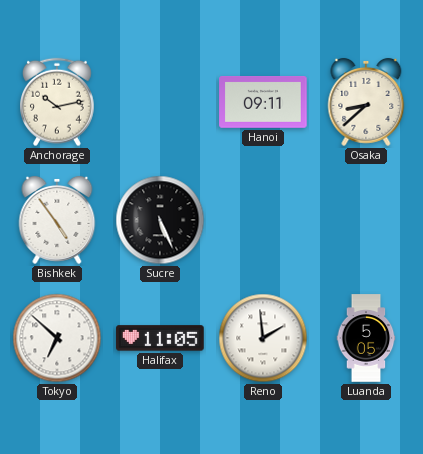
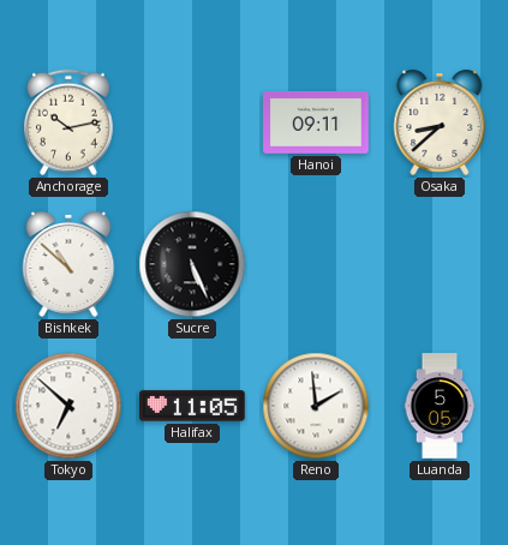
Bishkek: 4:54 -> 10:52
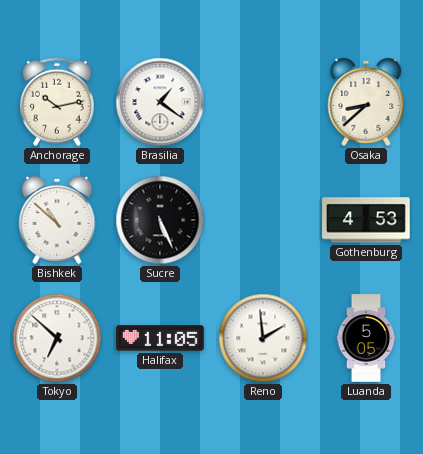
Brasilia: none -> 1:21
Hanoi: 09:11 -> none
Gothenburg: none -> 4:53
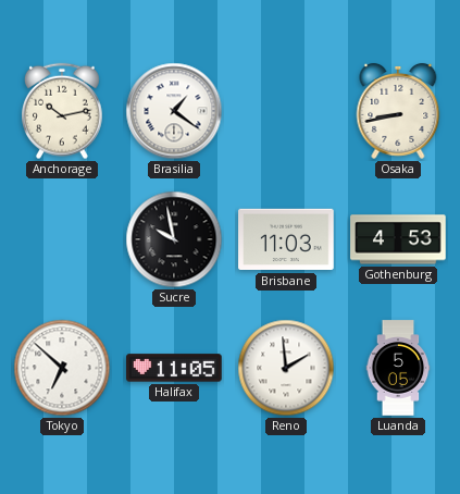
Osaka: 8:38 -> 8:43
Bishkek: 10:52 -> none
Sucre: 5:26 -> 9:58
Brisbane: none -> 11:03
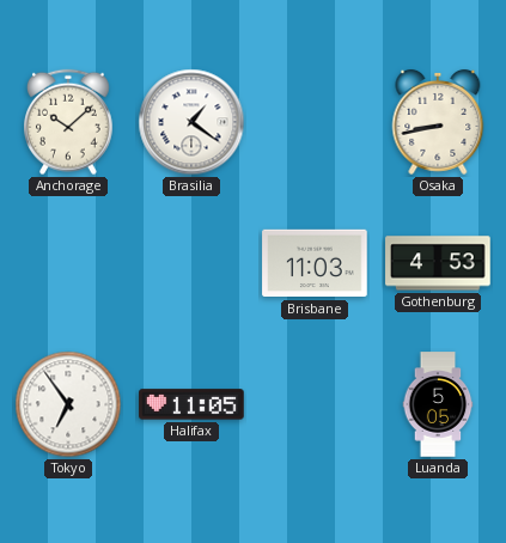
Anchorage: 10:13 -> 10:08
Sucre: 9:58 -> none
Tokyo: 6:52 -> 6:54
Reno: 1:59 -> none
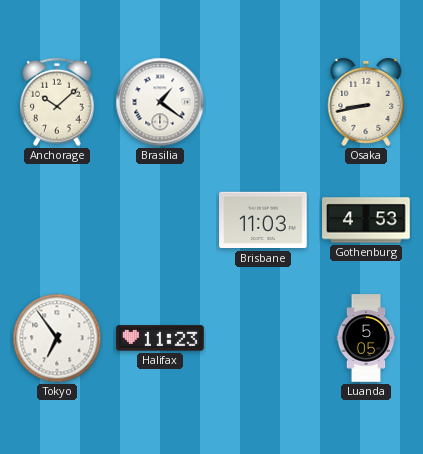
Halifax: 11:05 -> 11:23
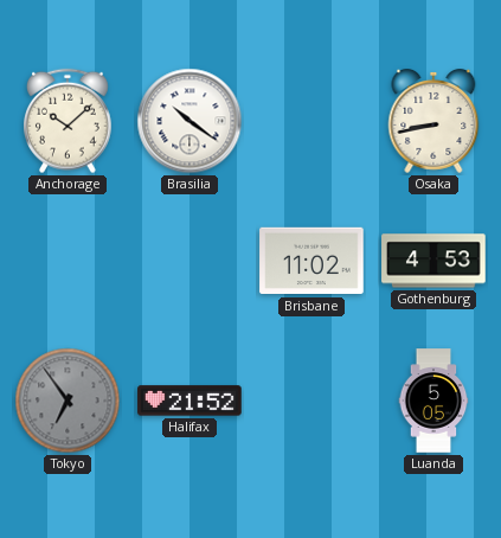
Brasilia: 1:21 -> 10:21
Brisbane: 11:03 -> 11:02
Tokyo dial: white -> grey
Halifax: 11:23 -> 21:52
